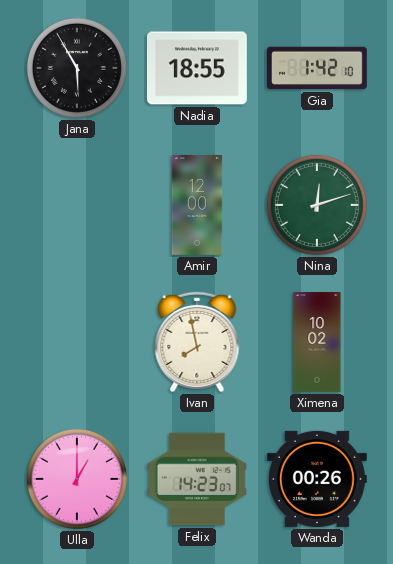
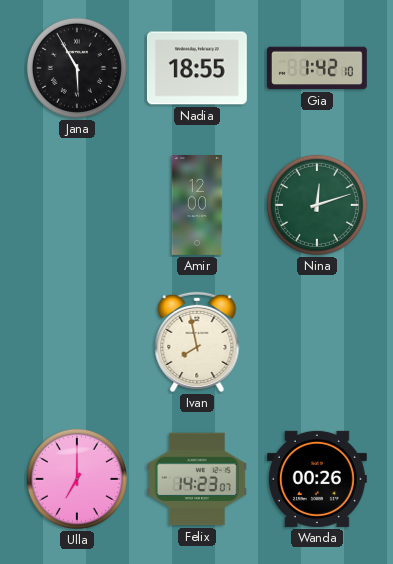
Ximena: 10:02 -> none
Ulla: 1:00 -> 7:00
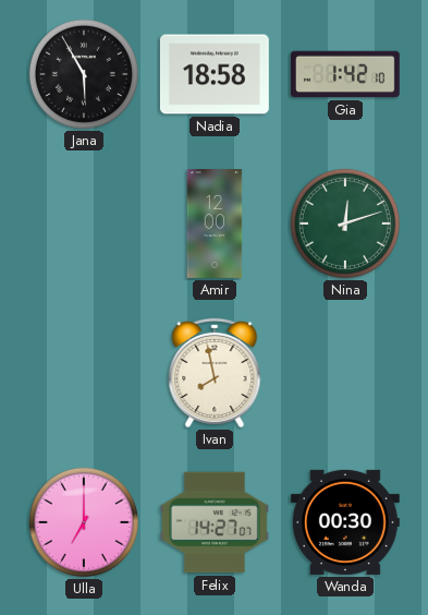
Nadia: 18:55 -> 18:58
Felix: 14:23 -> 14:27
Wanda: 00:26 -> 00:30
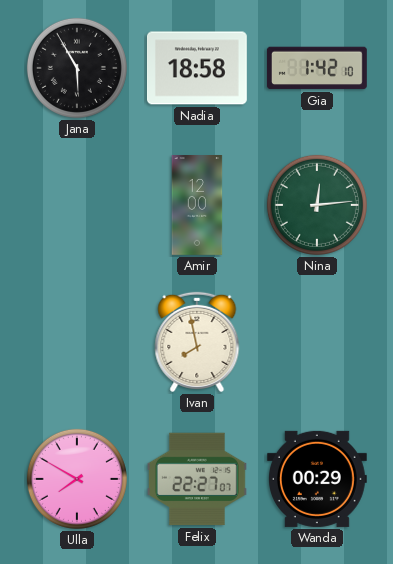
Nina: 12:12 -> 12:14
Ulla: 7:00 -> 7:50
Felix: 14:27 -> 22:27
Wanda: 00:30 -> 00:29
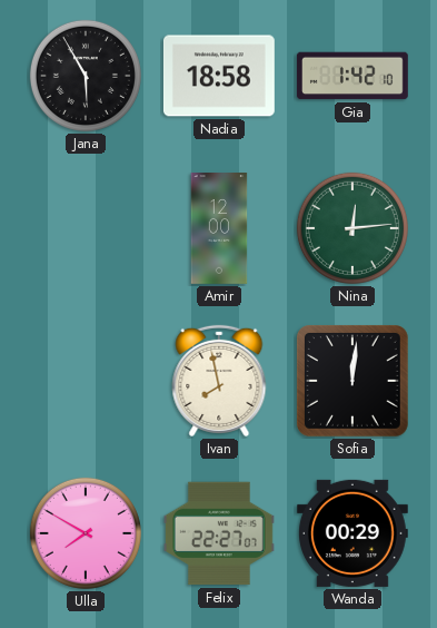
Sofia: none -> 12:01
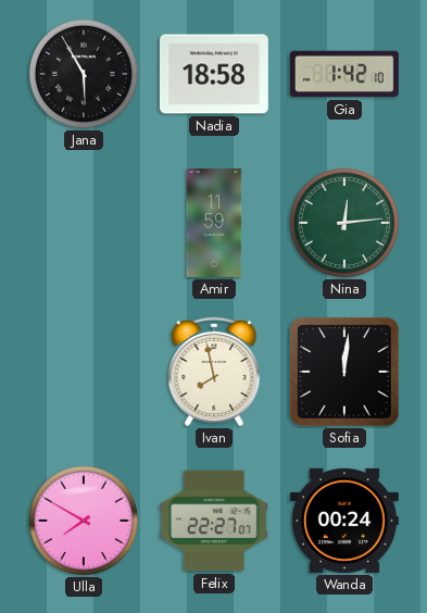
Amir: 12:00 -> 11:59
Wanda: 00:29 -> 00:24
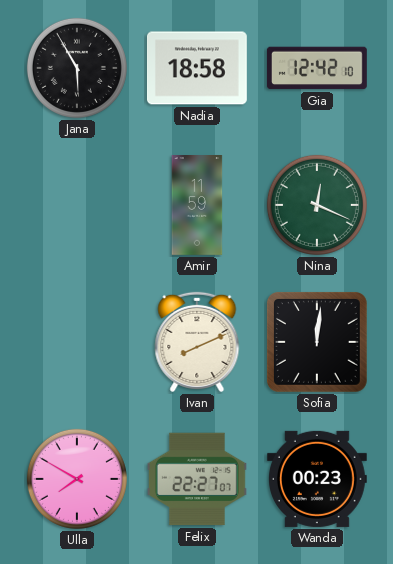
Gia: 1:42 -> 12:42
Nina: 12:14 -> 12:19
Ivan: 7:58 -> 8:11
Wanda: 00:24 -> 00:23
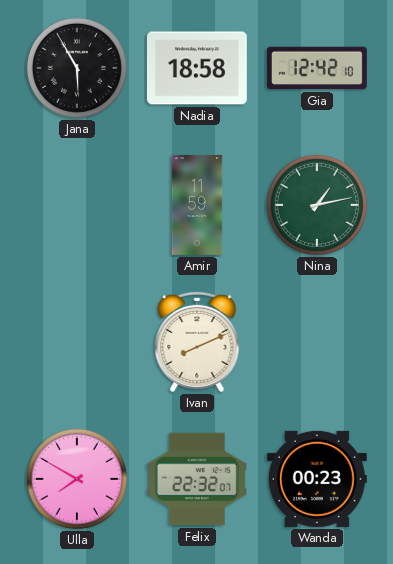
Nina: 12:19 -> 1:13
Sofia: 12:01 -> none
Felix: 22:27 -> 22:32
